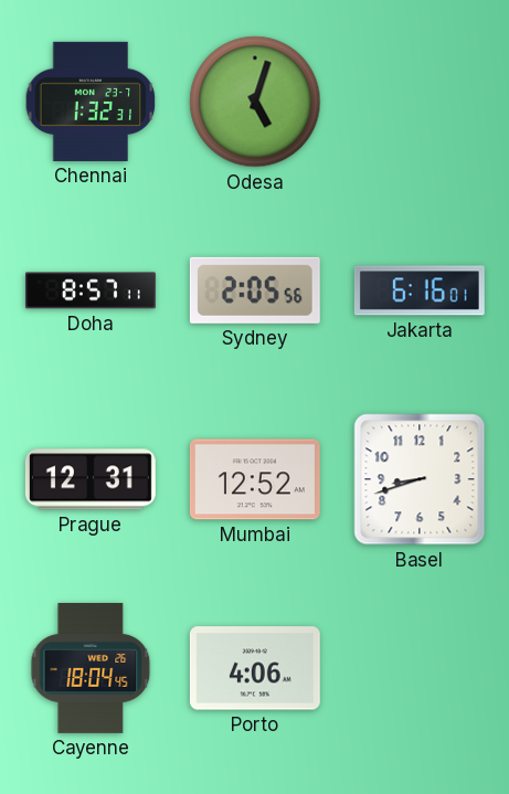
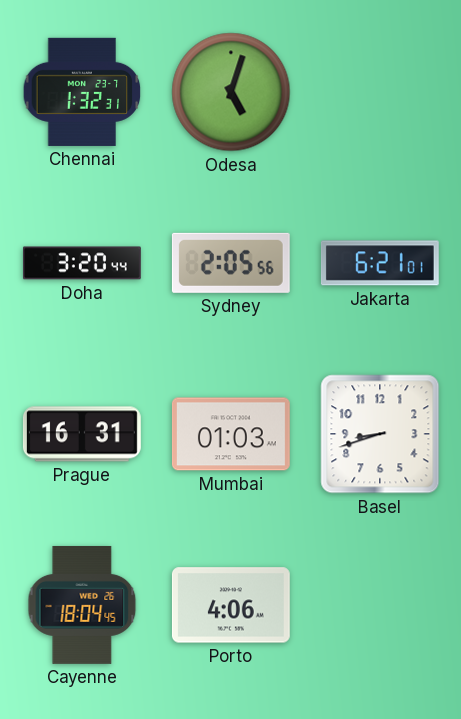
Doha: 8:57 -> 3:20
Jakarta: 6:16 -> 6:21
Prague: 12:31 -> 16:31
Mumbai: 12:52 -> 01:03
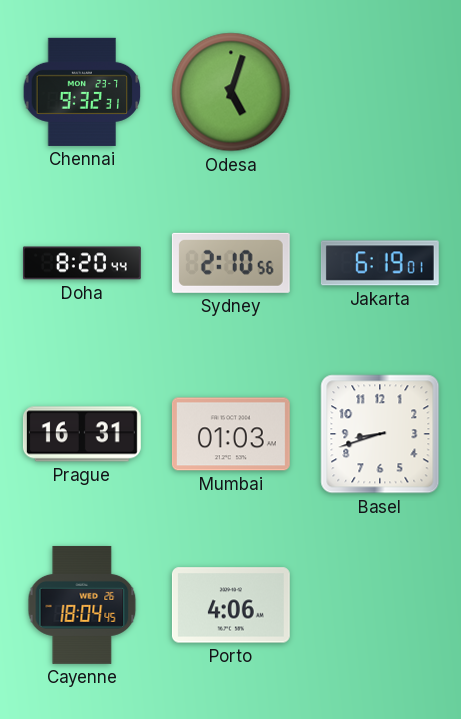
Chennai: 1:32 -> 9:32
Doha: 3:20 -> 8:20
Sydney: 2:05 -> 2:10
Jakarta: 6:21 -> 6:19
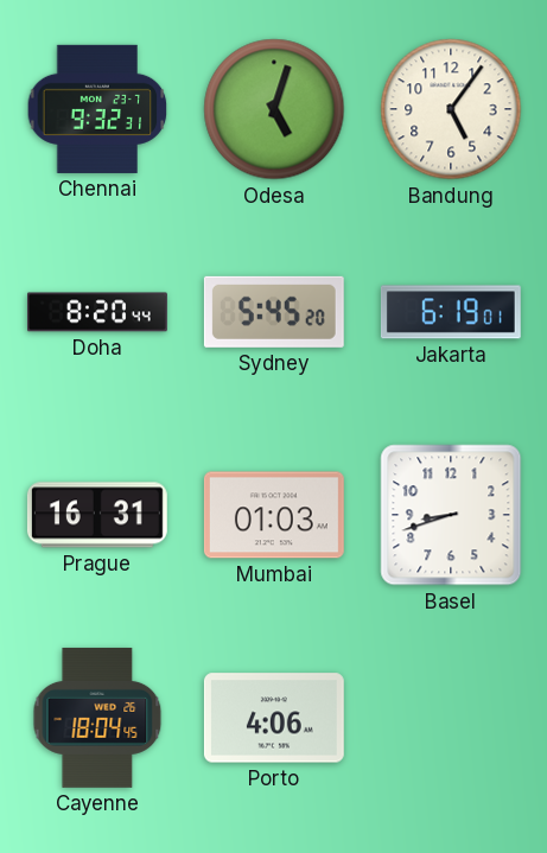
Bandung: none -> 5:06
Sydney: 2:10 -> 5:45
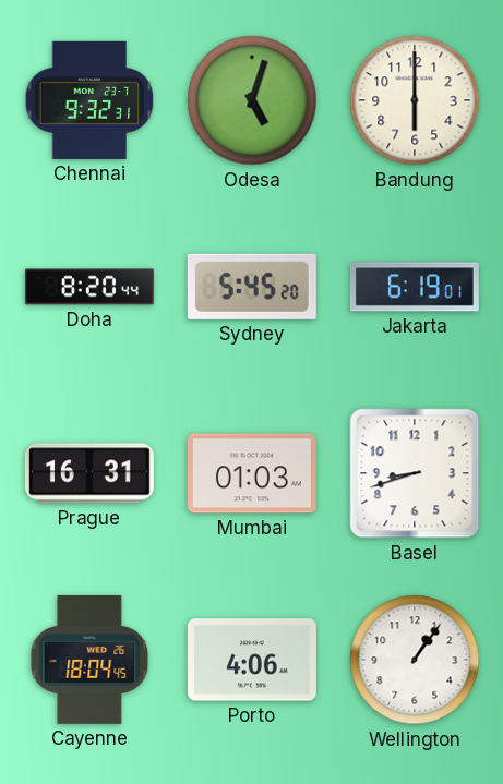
Bandung: 5:06 -> 6:00
Wellington: none -> 1:06
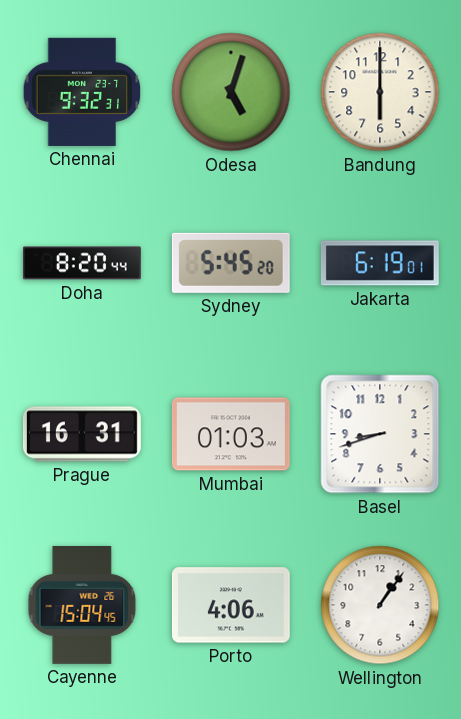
Cayenne: 18:04 -> 15:04
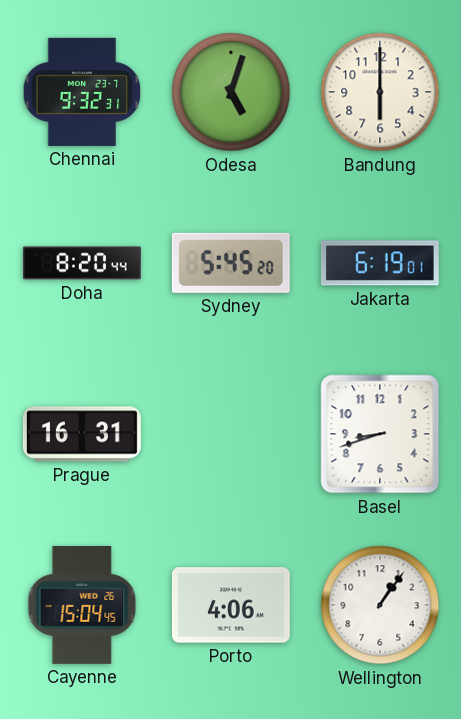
Mumbai: 01:03 -> none
